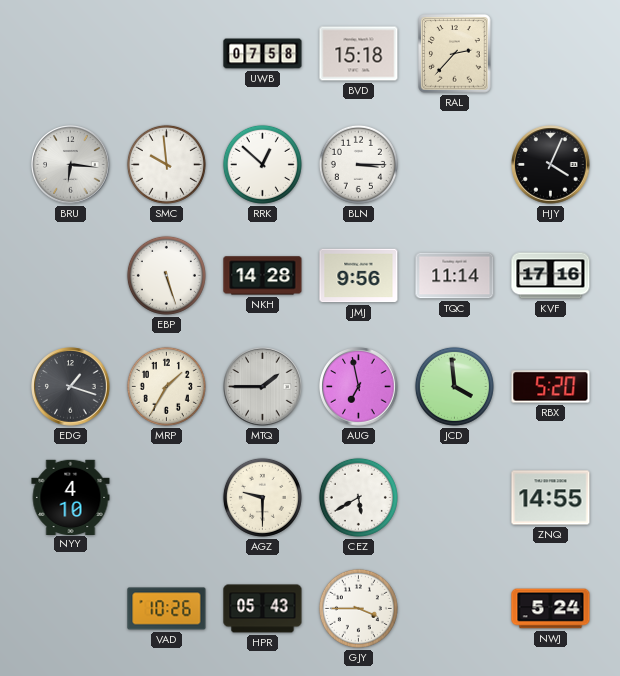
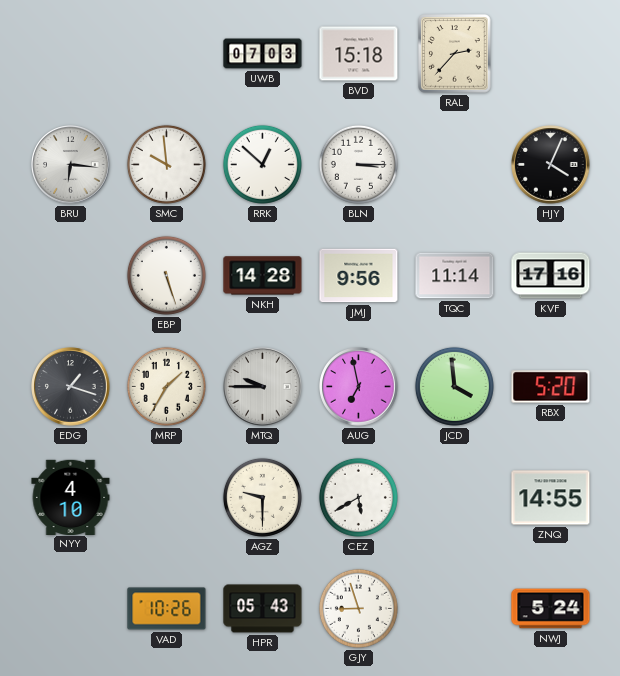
UWB: 07:58 -> 07:03
MTQ: 1:45 -> 9:45
GJY: 3:45 -> 8:57
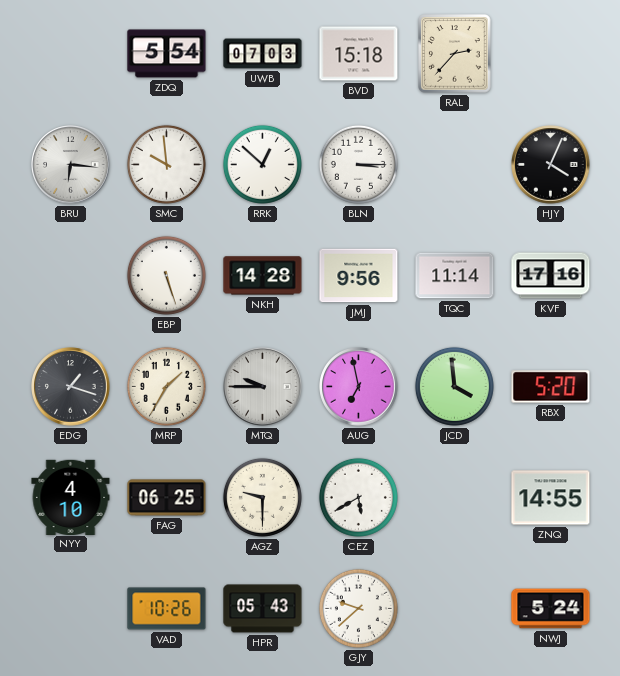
ZDQ: none -> 5:54
FAG: none -> 06:25
GJY: 8:57 -> 9:38
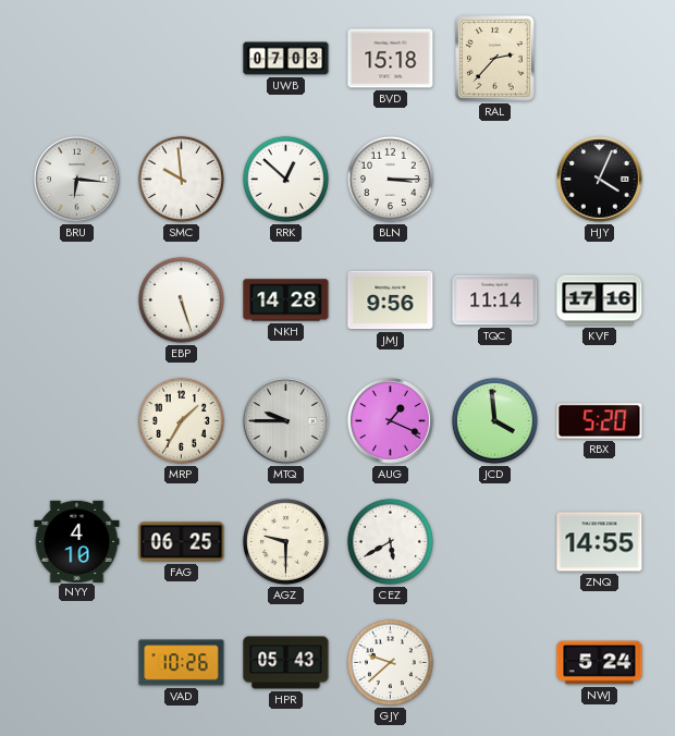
ZDQ: 5:54 -> none
EDG: 1:18 -> none
AUG: 6:58 -> 1:19
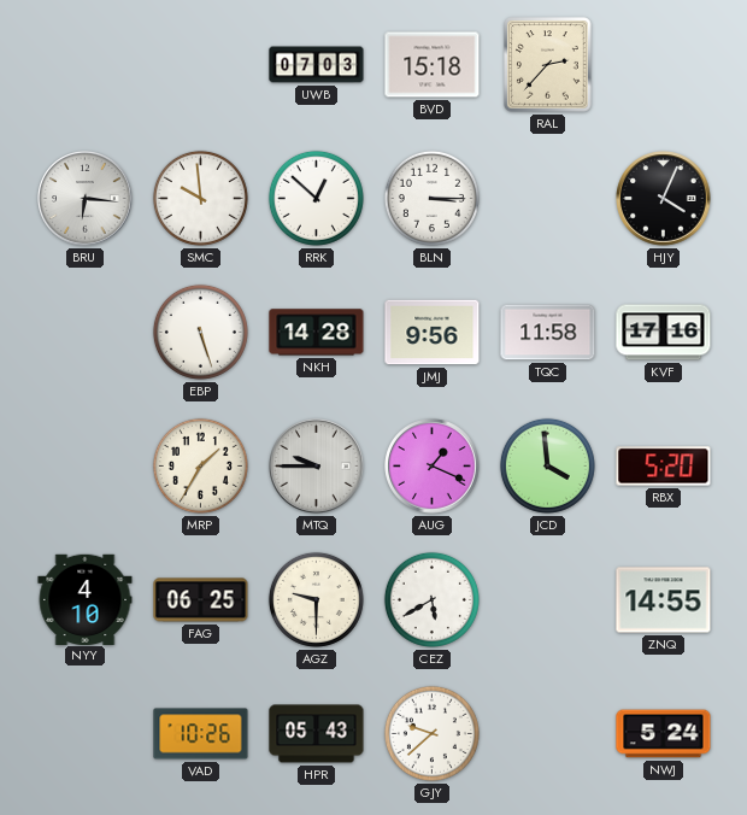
TQC: 11:14 -> 11:58
